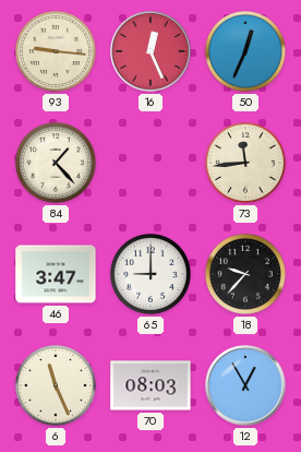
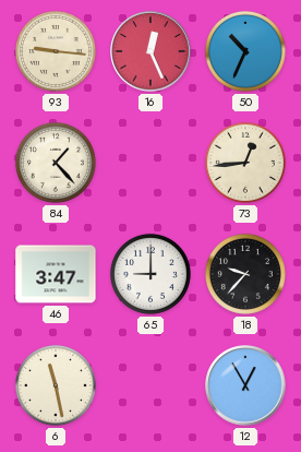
50: 12:34 -> 10:34
73: 11:44 -> 12:44
6: 11:26 -> 11:28
70: 08:03 -> none
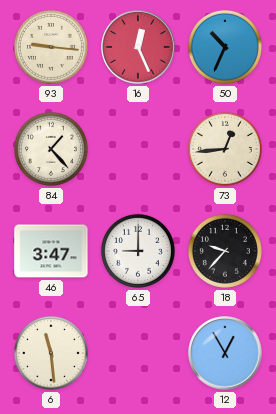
6: 11:28 -> 11:29
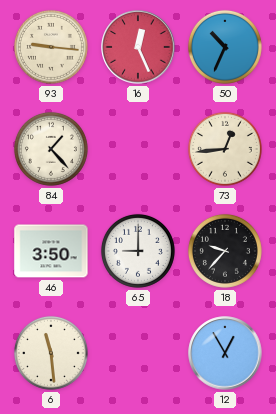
46: 3:47 -> 3:50
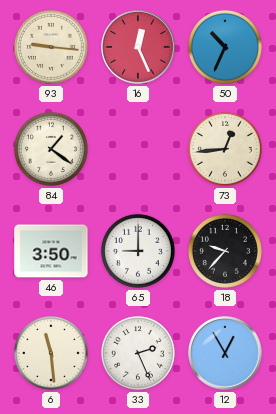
84: 1:23 -> 1:21
33: none -> 2:26
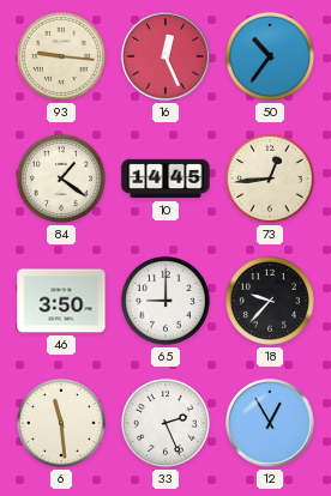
50: 10:34 -> 10:36
10: none -> 14:45
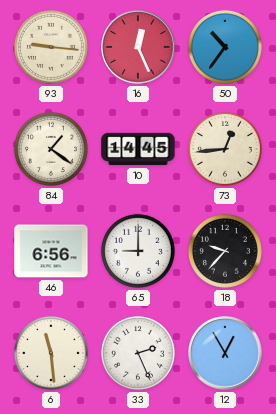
46: 3:50 -> 6:56
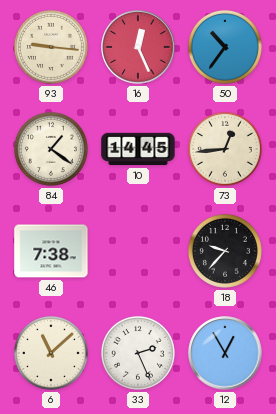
46: 6:56 -> 7:38
65: 9:00 -> none
6: 11:29 -> 11:08
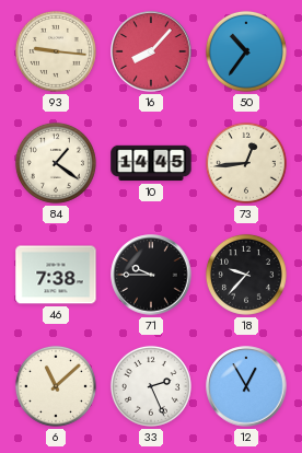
16: 12:26 -> 8:07
71: none -> 9:45
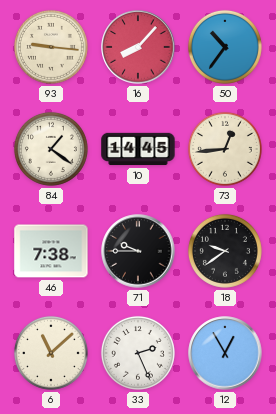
18: 9:37 -> 9:39
